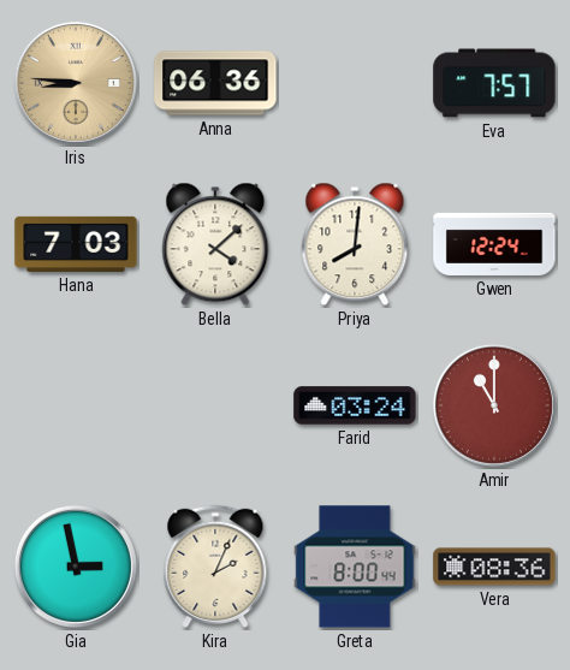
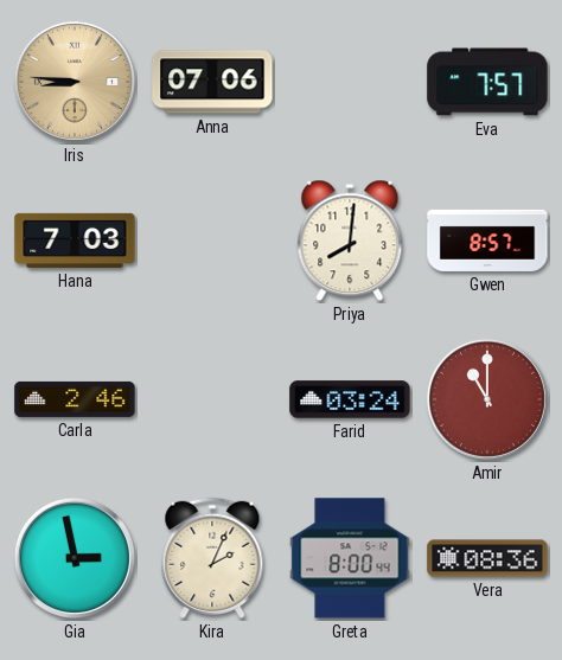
Anna: 06:36 -> 07:06
Bella: 4:08 -> none
Gwen: 12:24 -> 8:57
Carla: none -> 2:46
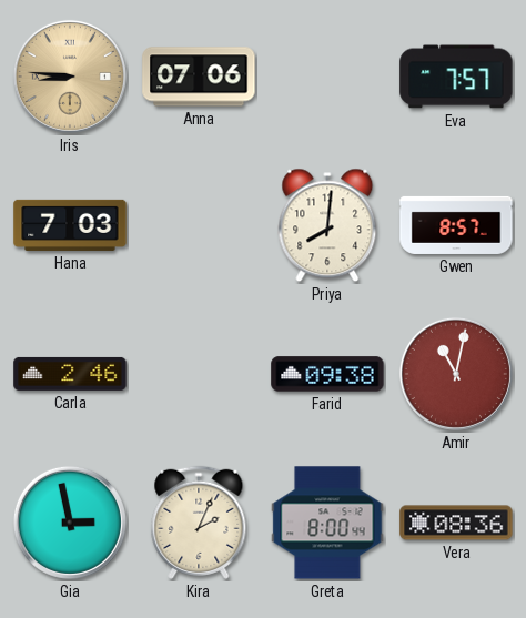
Farid: 03:24 -> 09:38
Amir: 11:00 -> 11:02
